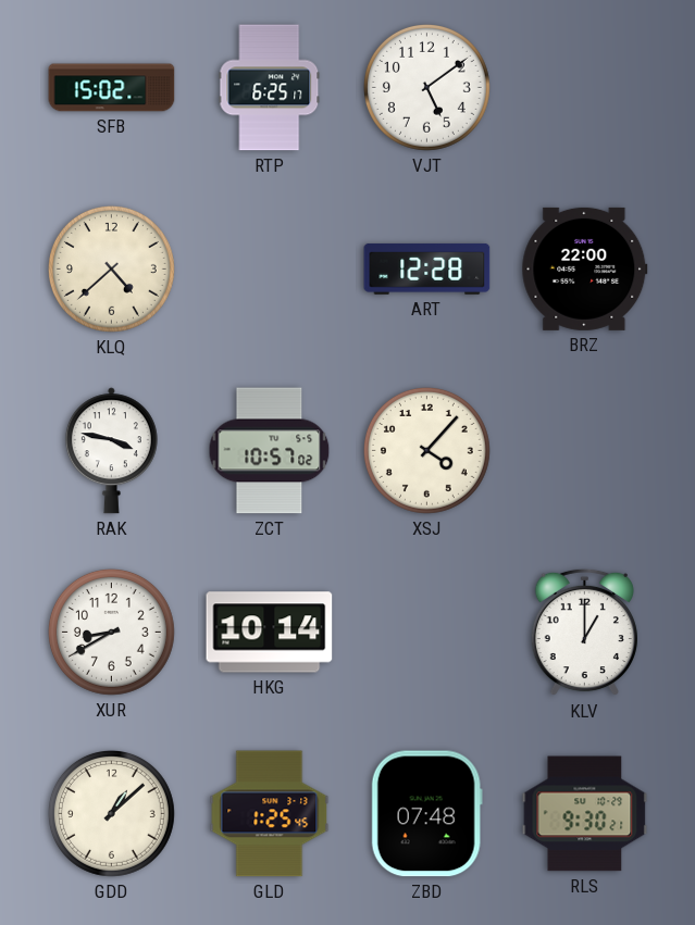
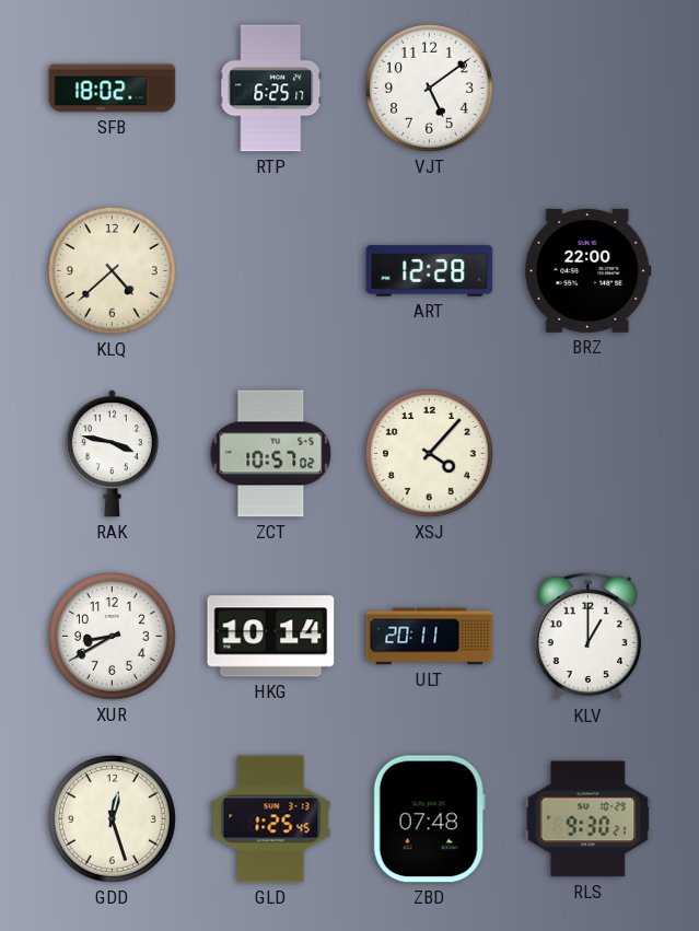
SFB: 15:02 -> 18:02
ULT: none -> 20:11
GDD: 1:08 -> 12:27
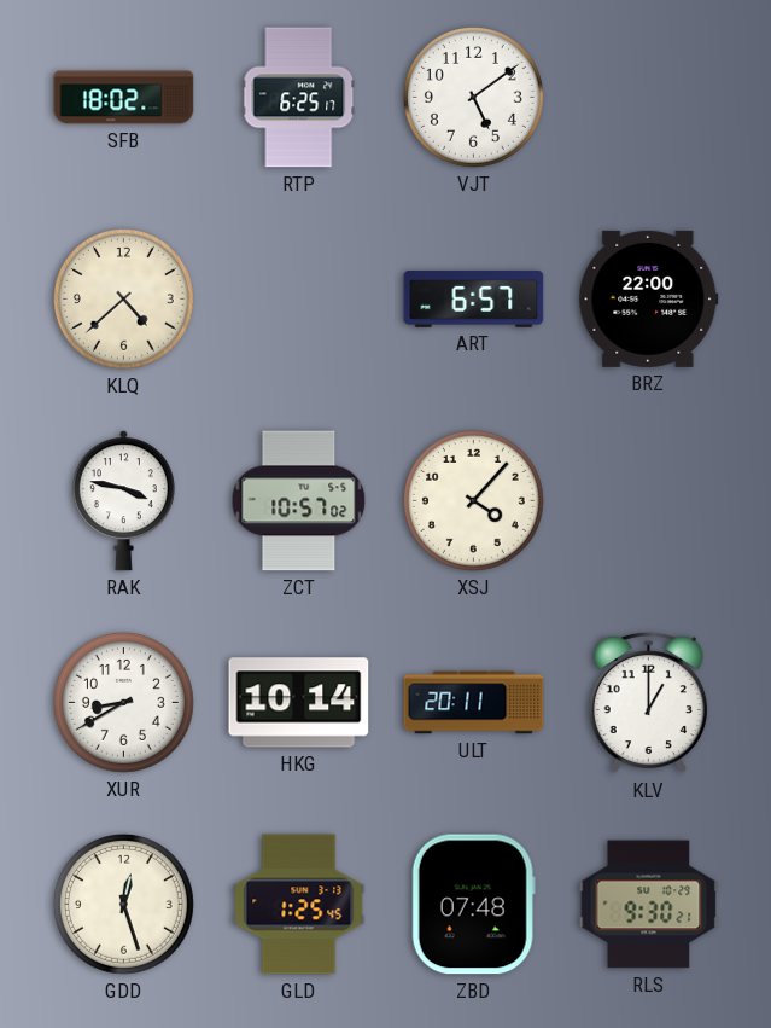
ART: 12:28 -> 6:57
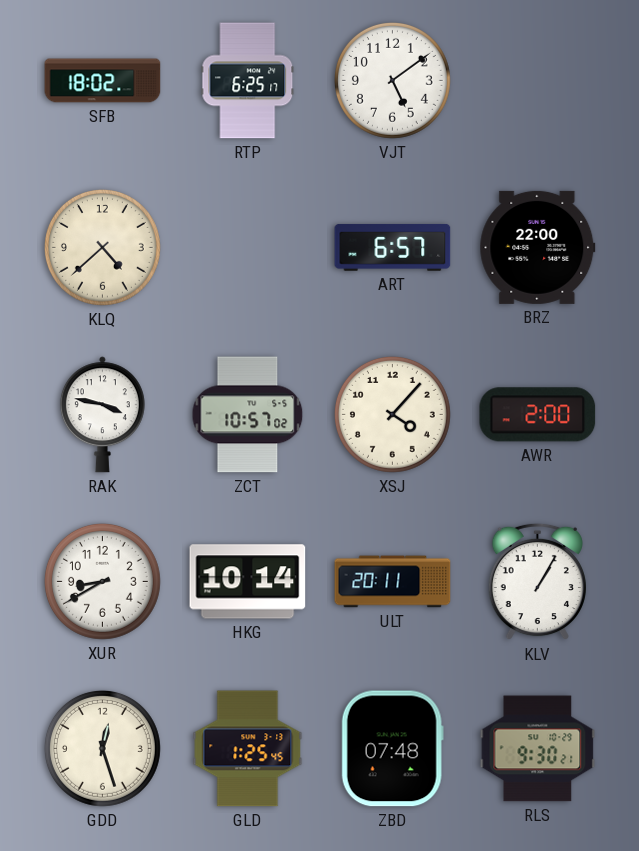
AWR: none -> 2:00
KLV: 1:00 -> 1:05
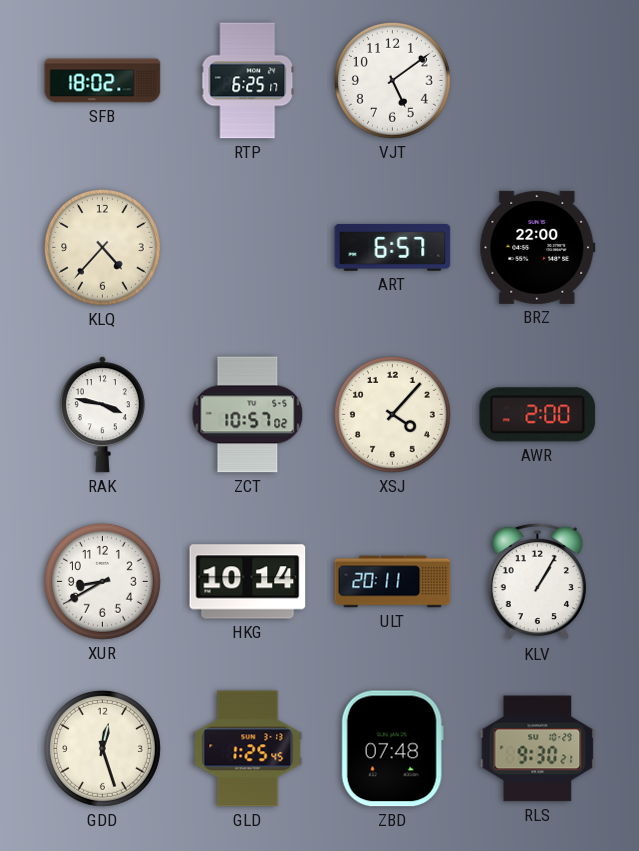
KLQ: 4:38 -> 4:37
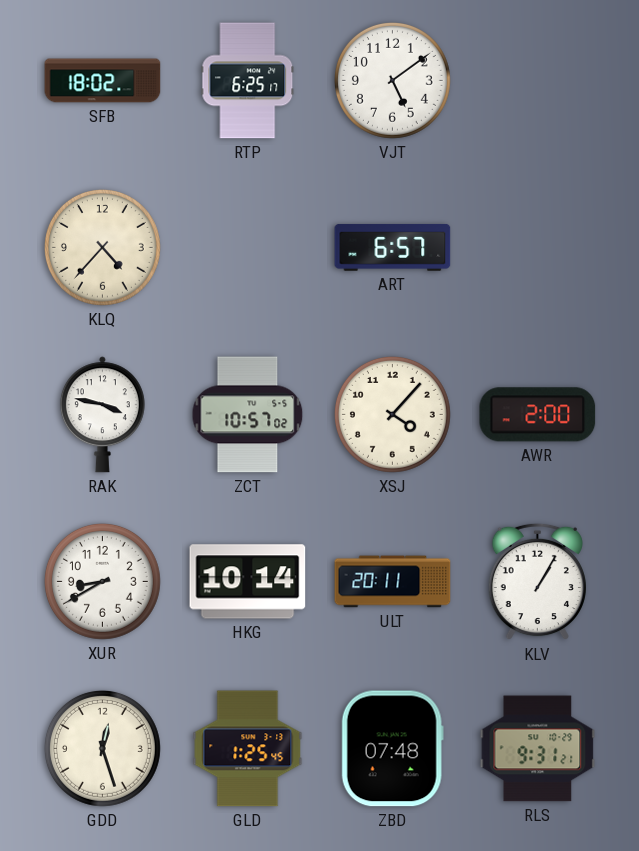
BRZ: 22:00 -> none
RLS: 9:30 -> 9:31
